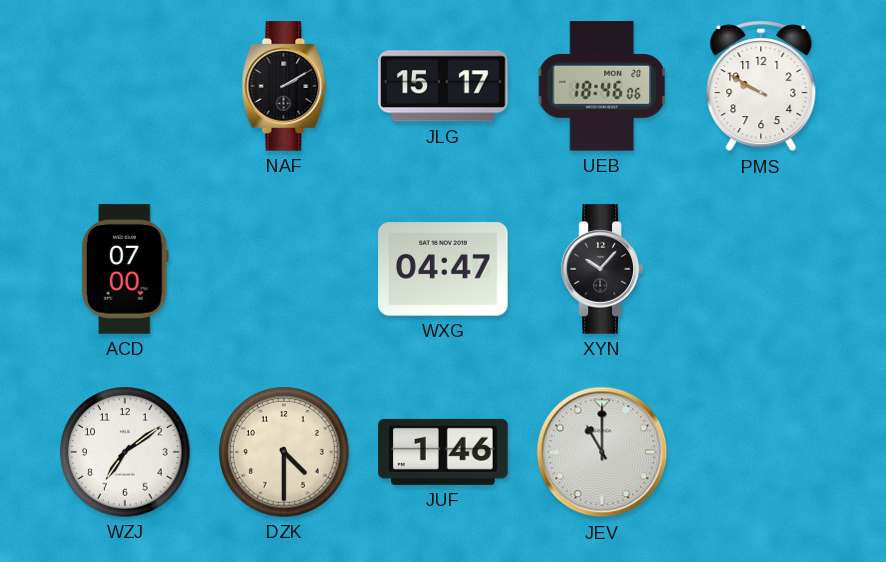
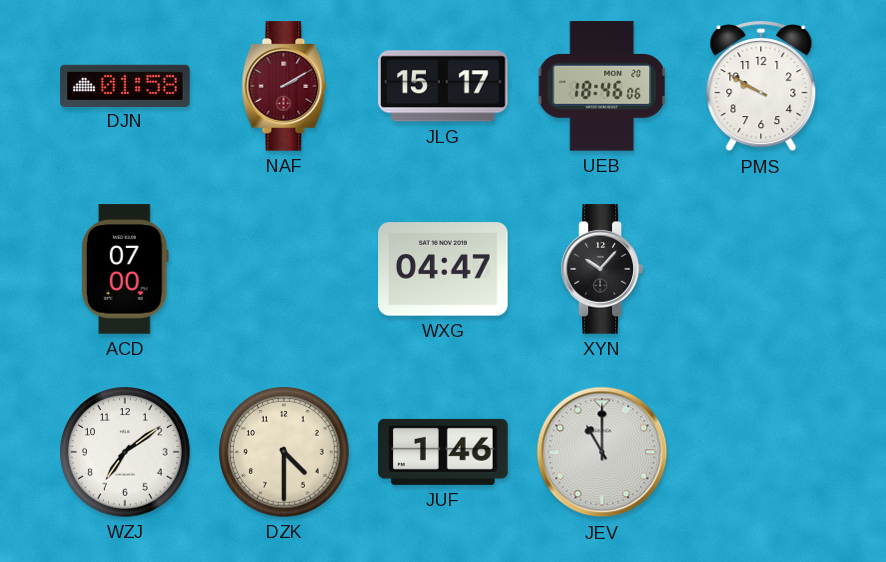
DJN: none -> 01:58
NAF dial: black -> burgundy
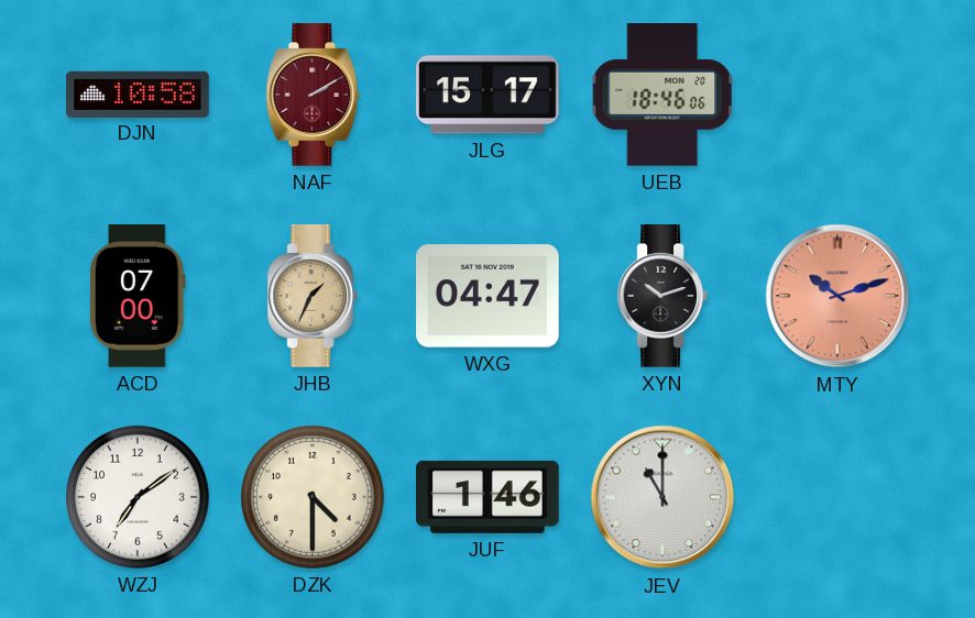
DJN: 01:58 -> 10:58
PMS: 9:50 -> none
JHB: none -> 1:34
XYN: 10:07 -> 10:12
MTY: none -> 10:12
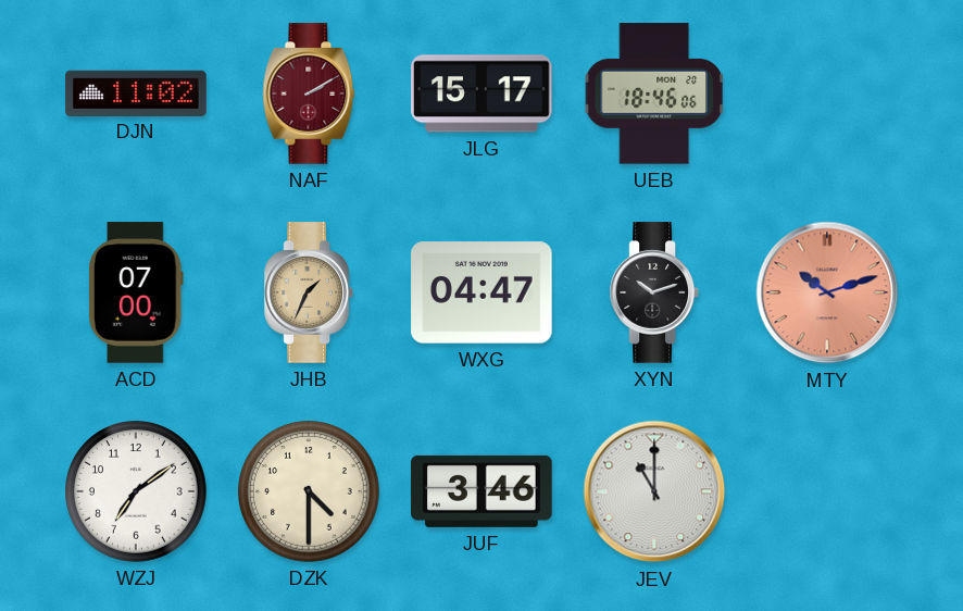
DJN: 10:58 -> 11:02
JUF: 1:46 -> 3:46
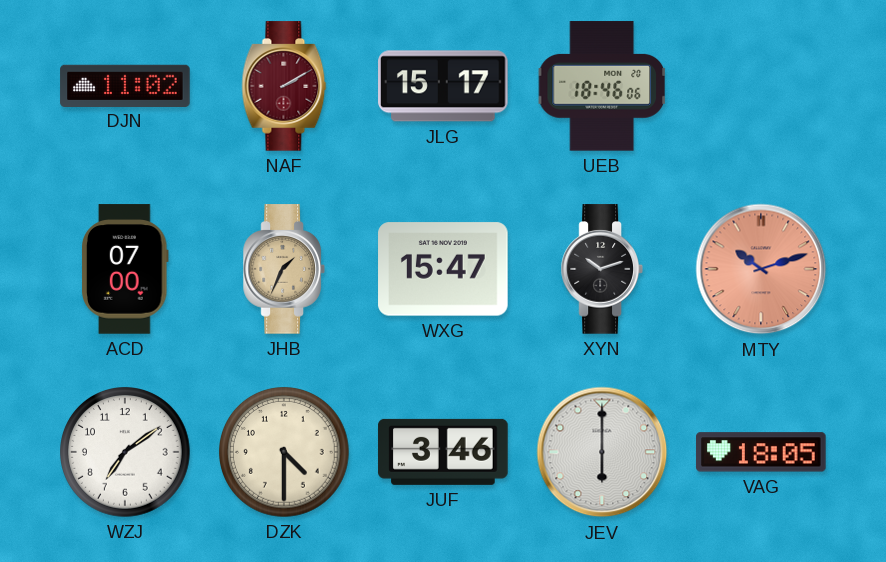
WXG: 04:47 -> 15:47
JEV: 11:00 -> 6:00
VAG: none -> 18:05
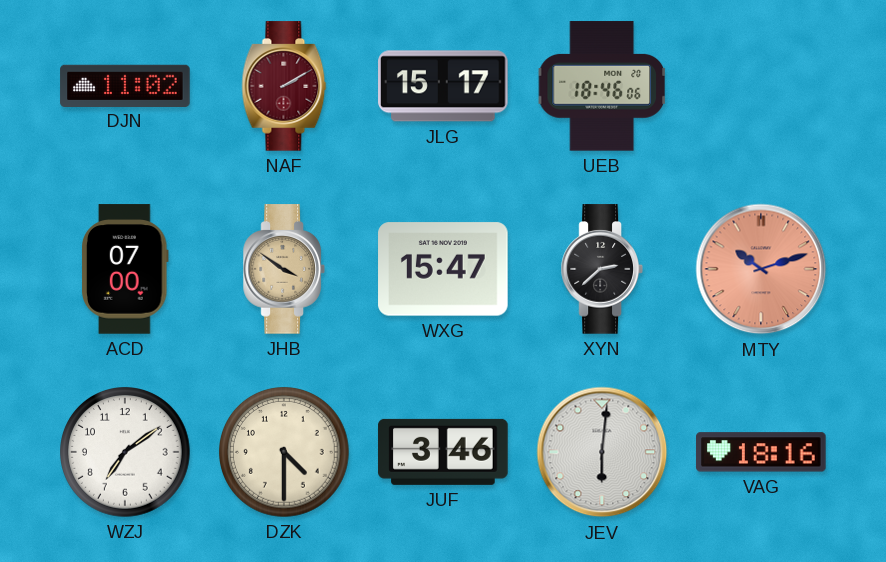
JHB: 1:34 -> 3:51
XYN: 10:12 -> 2:38
JEV: 6:00 -> 6:01
VAG: 18:05 -> 18:16
